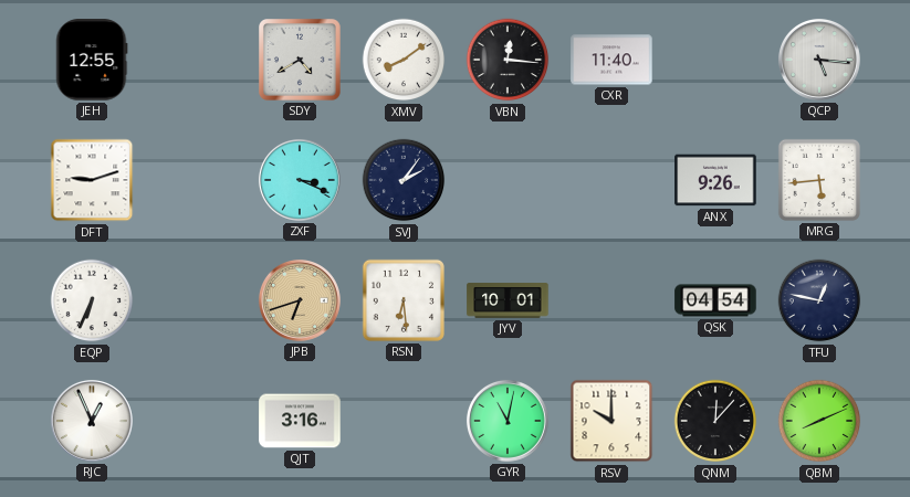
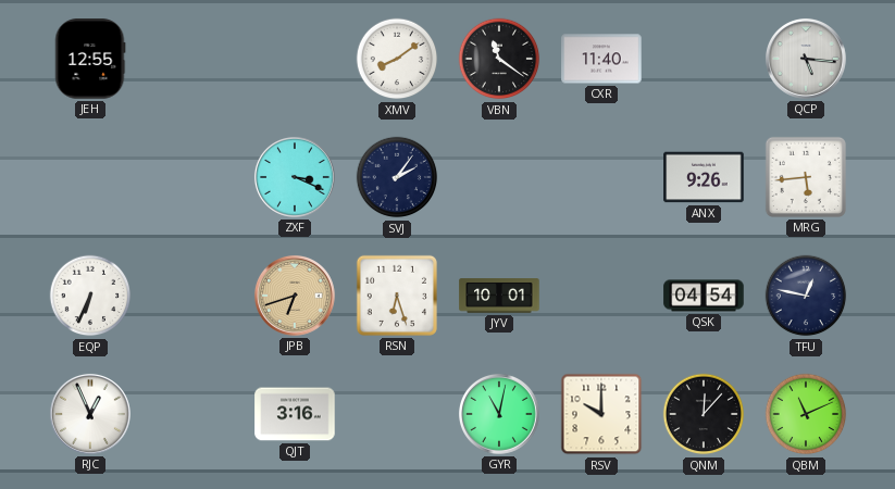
SDY: 4:40 -> none
VBN: 12:16 -> 11:21
DFT: 9:12 -> none
RSN: 6:29 -> 6:27
QBM: 8:11 -> 11:11
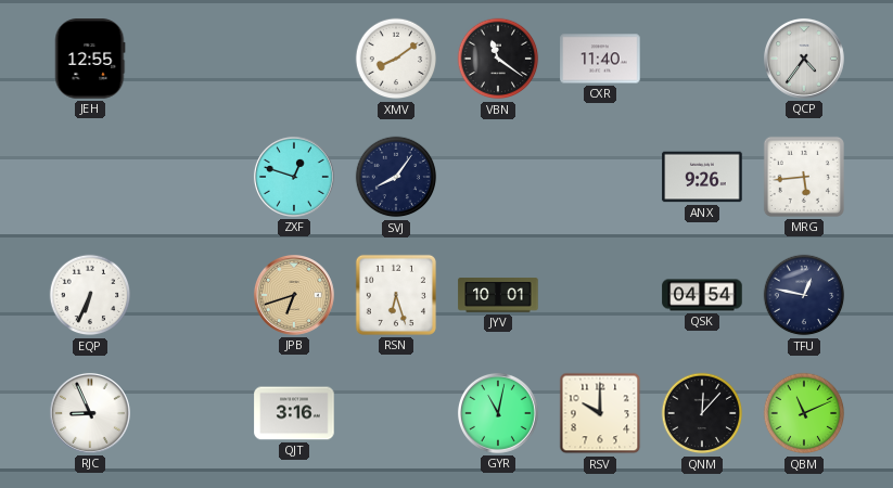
QCP: 5:16 -> 4:36
ZXF: 3:19 -> 12:48
SVJ: 2:06 -> 8:06
RJC: 12:56 -> 8:56
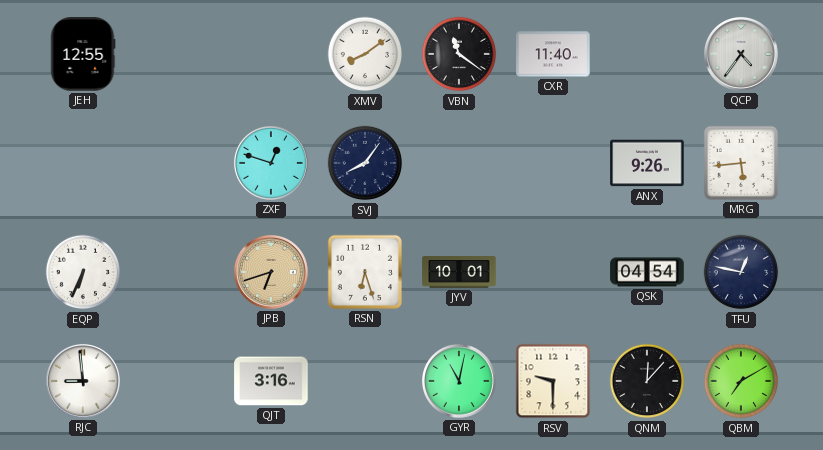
RJC: 8:56 -> 8:59
RSV: 10:00 -> 9:30
QBM: 11:11 -> 7:10
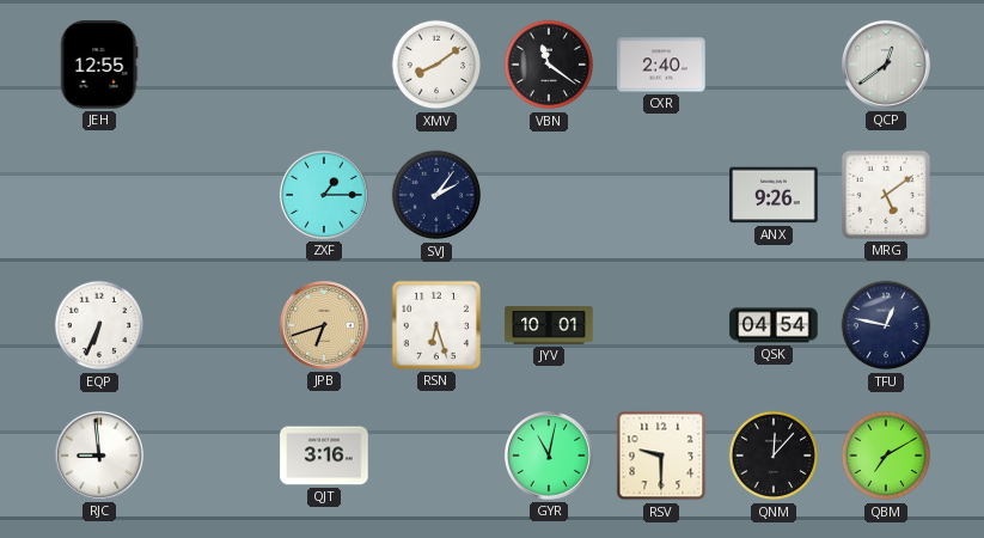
CXR: 11:40 -> 2:40
QCP: 4:36 -> 12:39
ZXF: 12:48 -> 1:15
SVJ: 8:06 -> 2:06
MRG: 5:44 -> 5:09
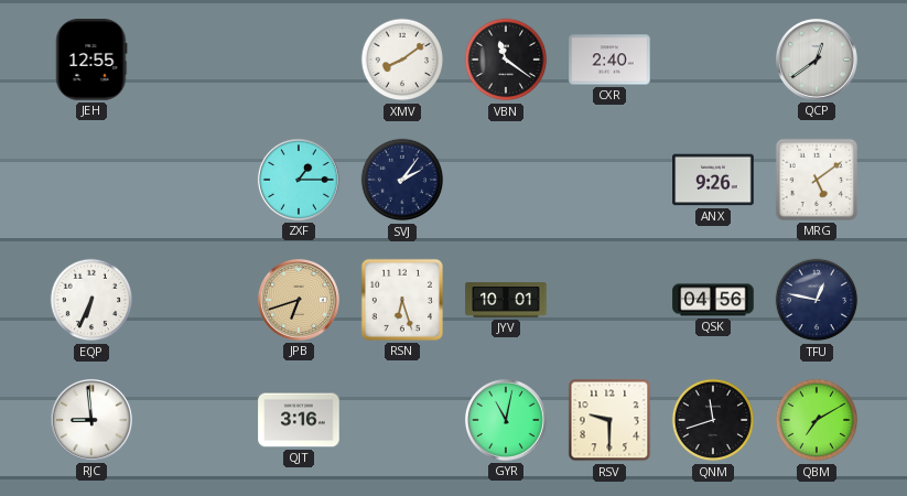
QSK: 04:54 -> 04:56
QNM: 12:07 -> 11:42
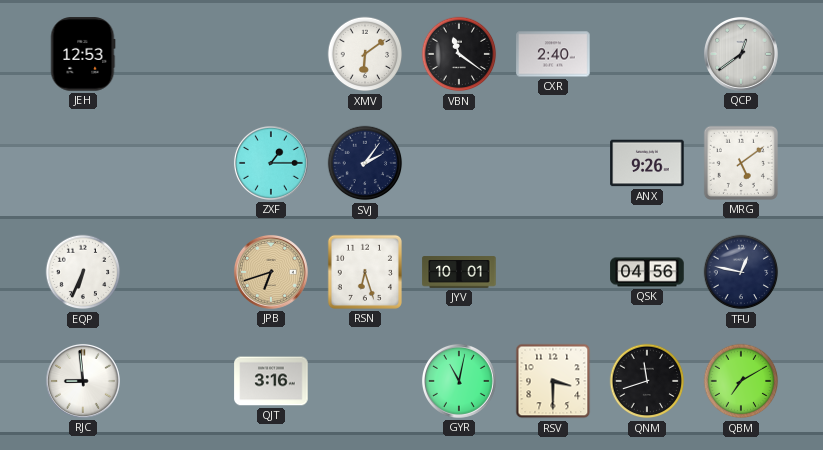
JEH: 12:55 -> 12:53
XMV: 8:09 -> 6:09
RSV: 9:30 -> 3:30
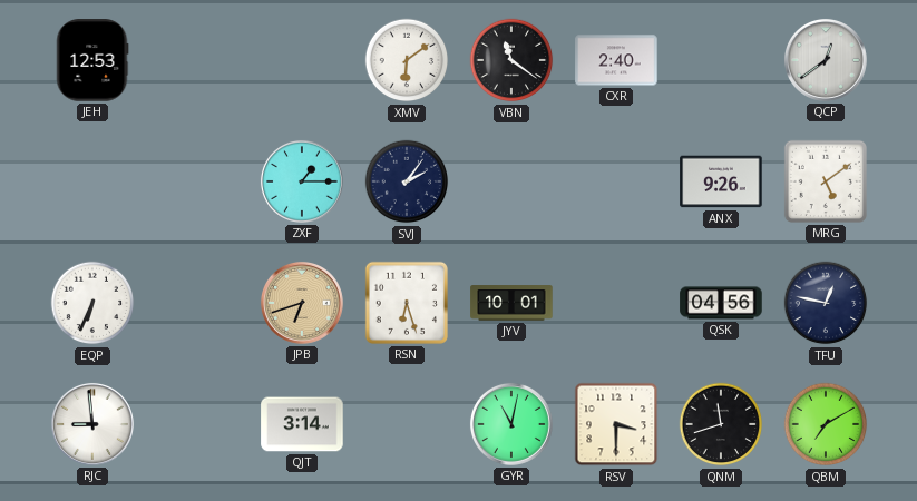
QJT: 3:16 -> 3:14
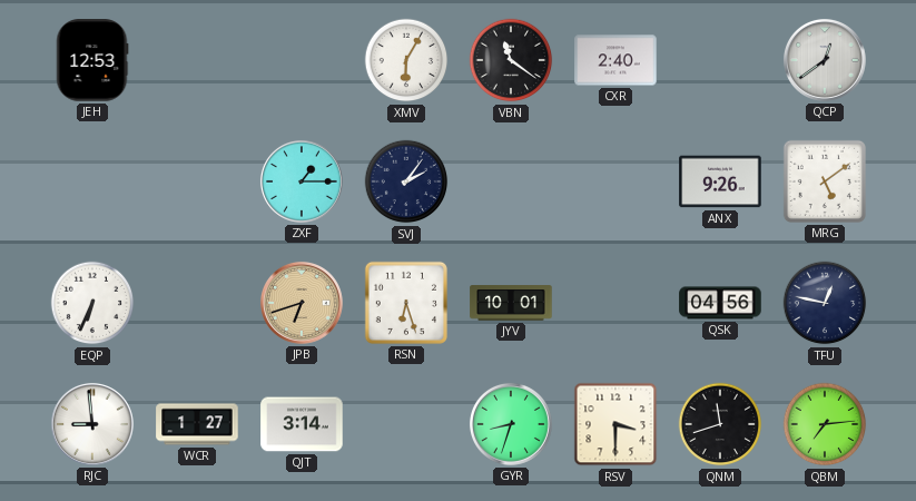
XMV: 6:09 -> 6:05
WCR: none -> 1:27
GYR: 11:02 -> 8:33
QBM: 7:10 -> 7:14
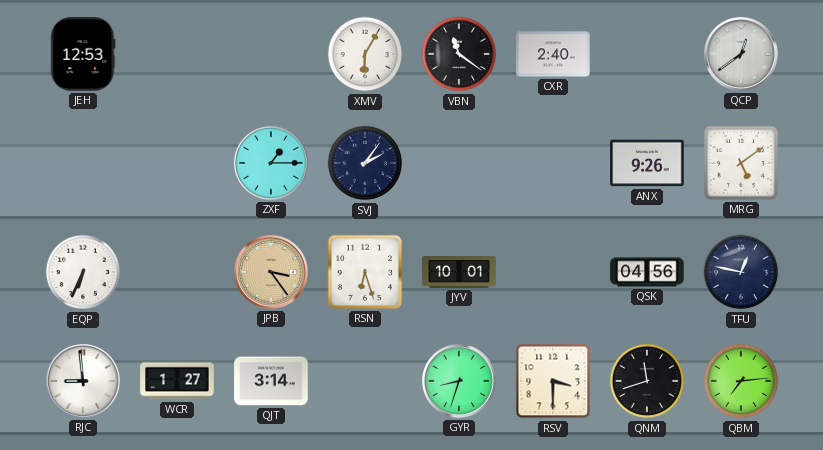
JPB: 6:42 -> 3:24
